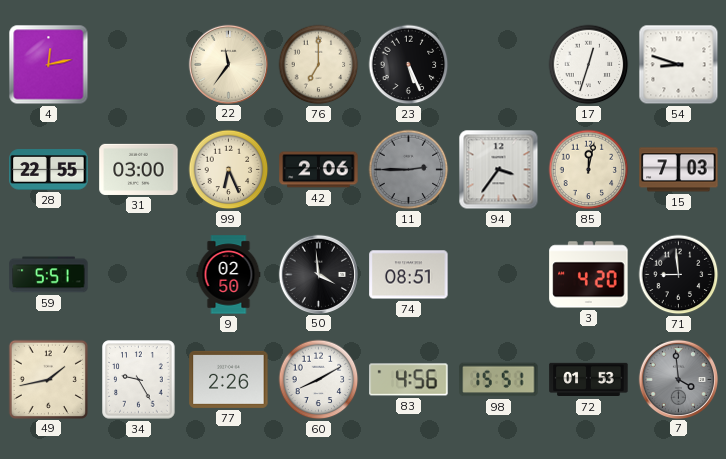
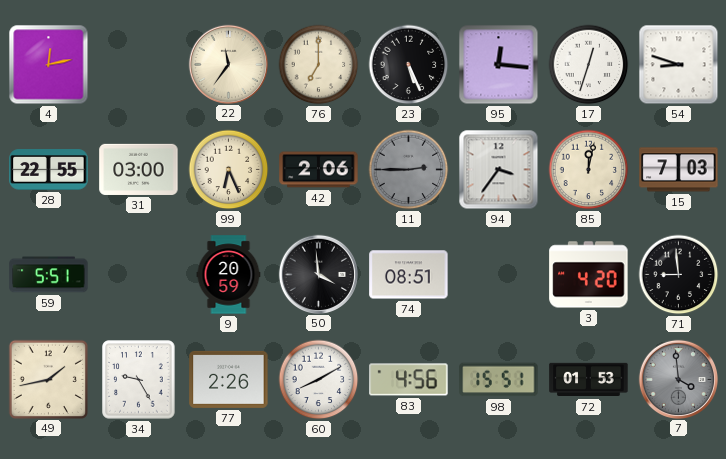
95: none -> 12:16
9: 02:50 -> 20:59
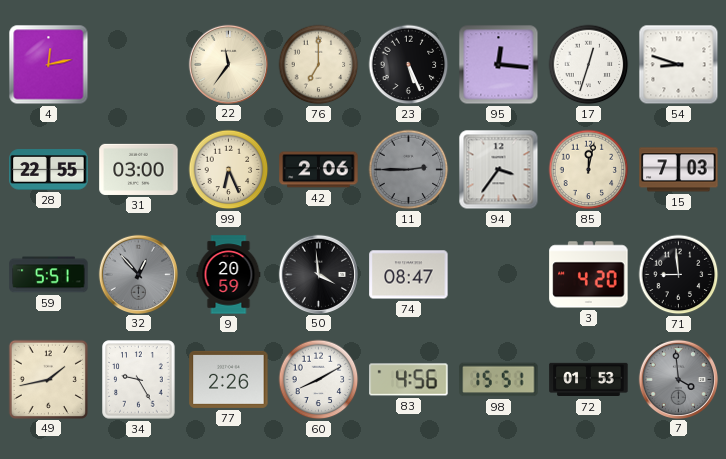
32: none -> 12:53
74: 08:51 -> 08:47
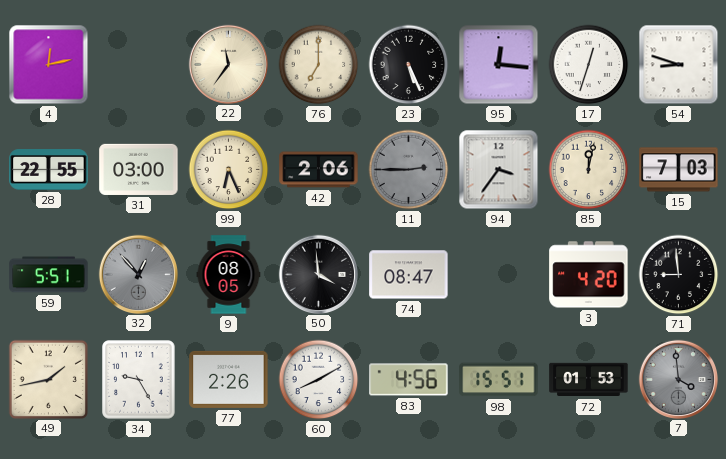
9: 20:59 -> 08:05
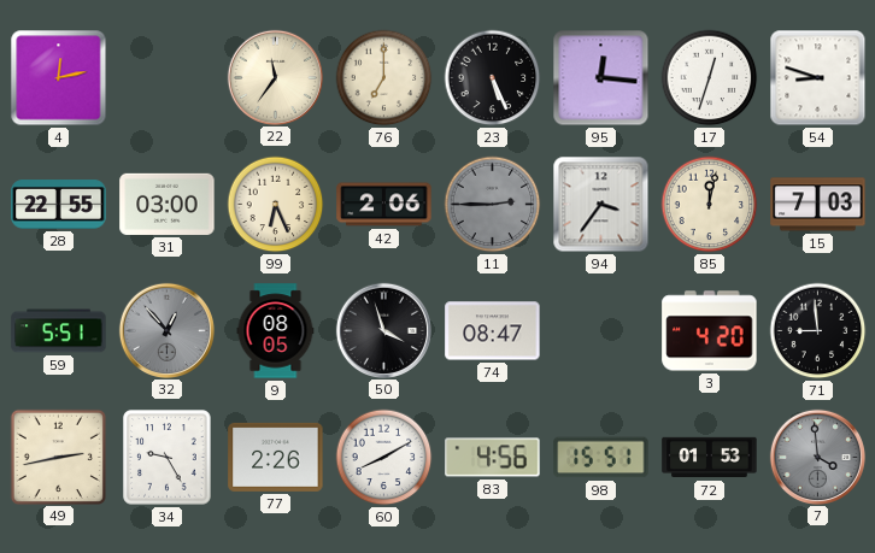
50: 3:59 -> 3:57
49: 1:43 -> 2:43
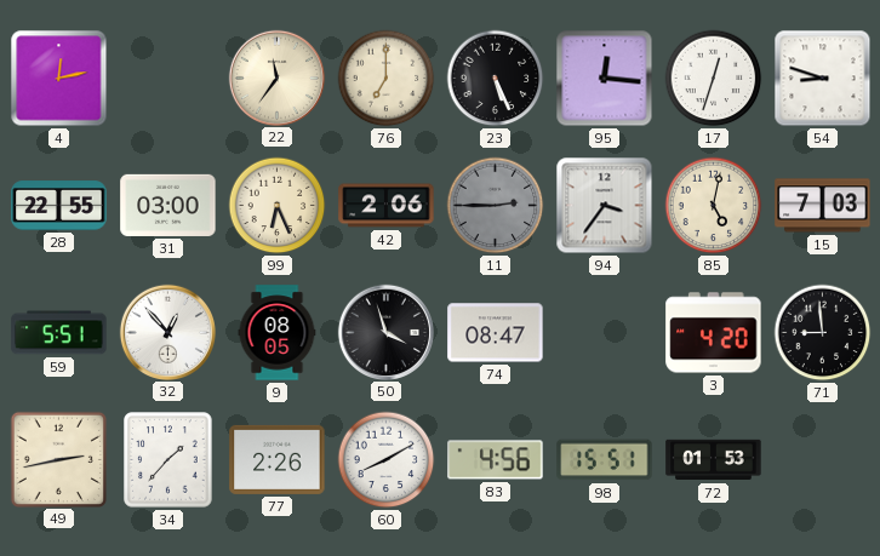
85: 12:02 -> 5:02
32 dial: grey -> white
34: 9:25 -> 1:37
7: 3:59 -> none
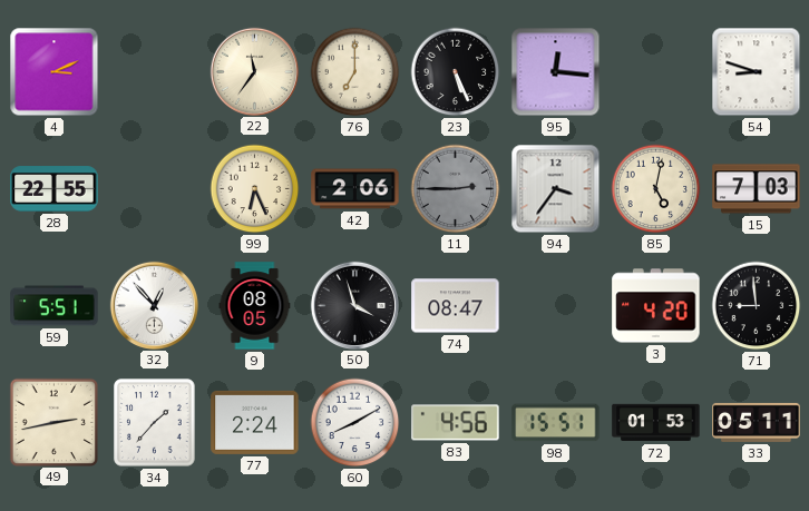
4: 12:13 -> 3:11
17: 12:33 -> none
31: 03:00 -> none
77: 2:26 -> 2:24
33: none -> 05:11
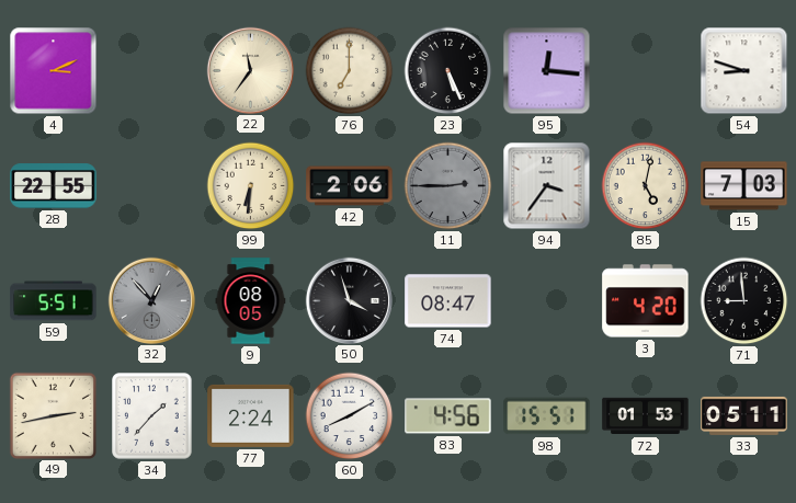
99: 6:26 -> 6:31
32 dial: white -> grey
